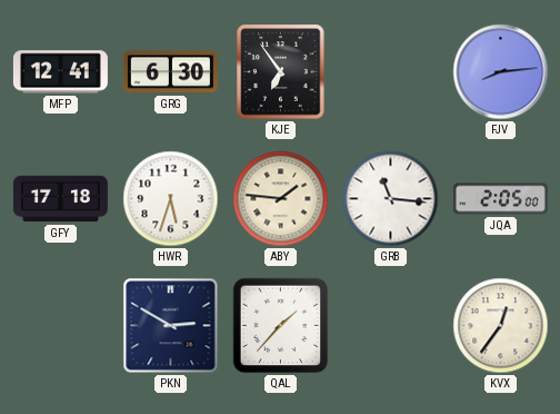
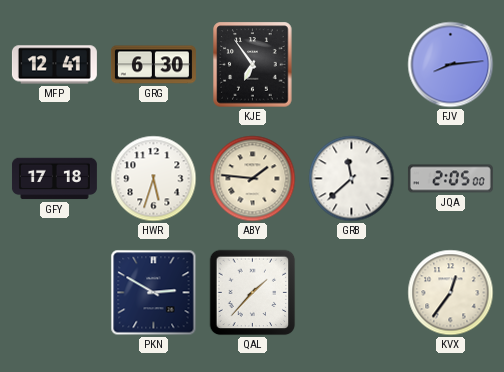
GRB: 11:16 -> 11:38
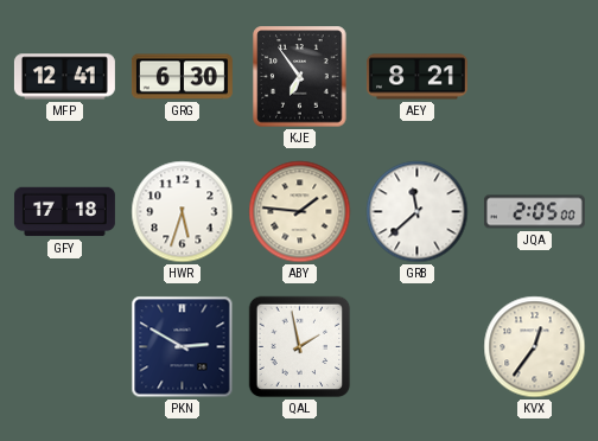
AEY: none -> 8:21
FJV: 8:14 -> none
QAL: 1:37 -> 1:58
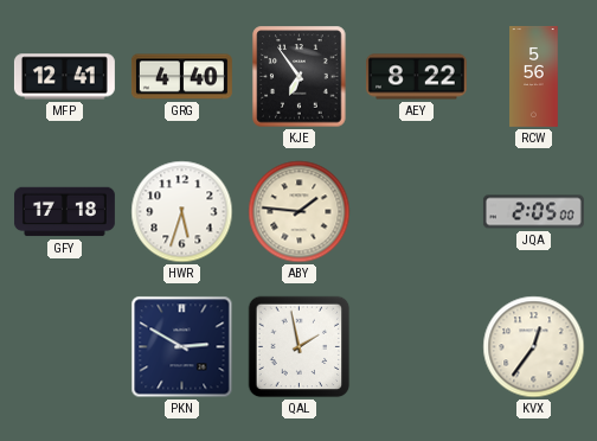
GRG: 6:30 -> 4:40
AEY: 8:21 -> 8:22
RCW: none -> 5:56
GRB: 11:38 -> none
